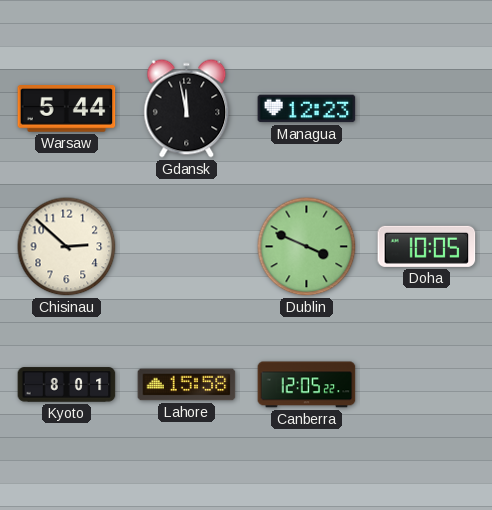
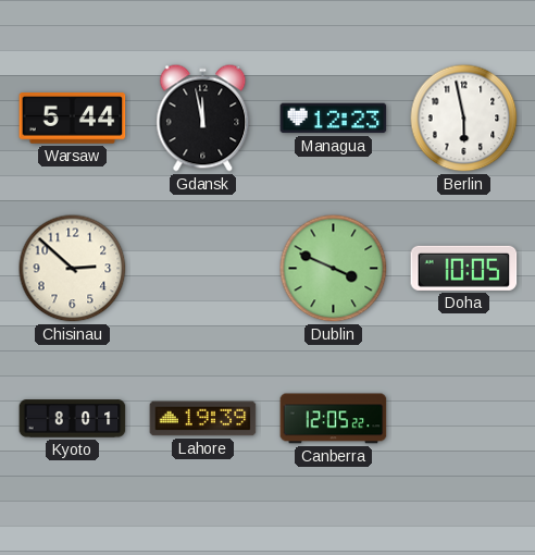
Berlin: none -> 5:58
Lahore: 15:58 -> 19:39
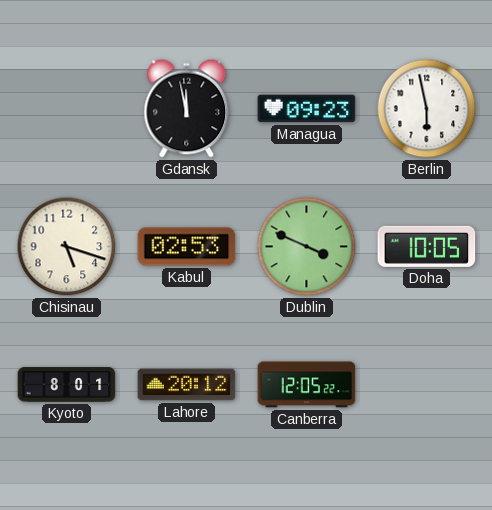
Warsaw: 5:44 -> none
Managua: 12:23 -> 09:23
Chisinau: 2:52 -> 5:18
Kabul: none -> 02:53
Lahore: 19:39 -> 20:12
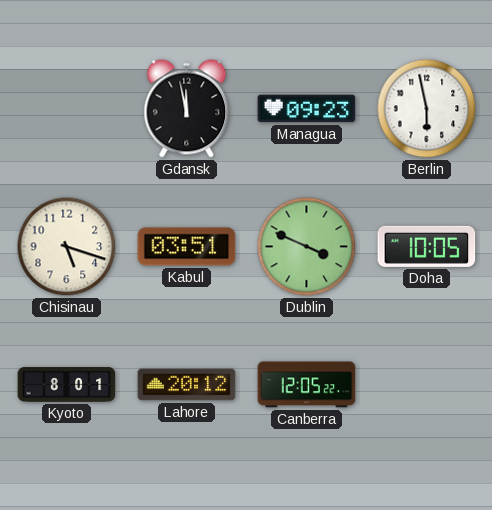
Kabul: 02:53 -> 03:51
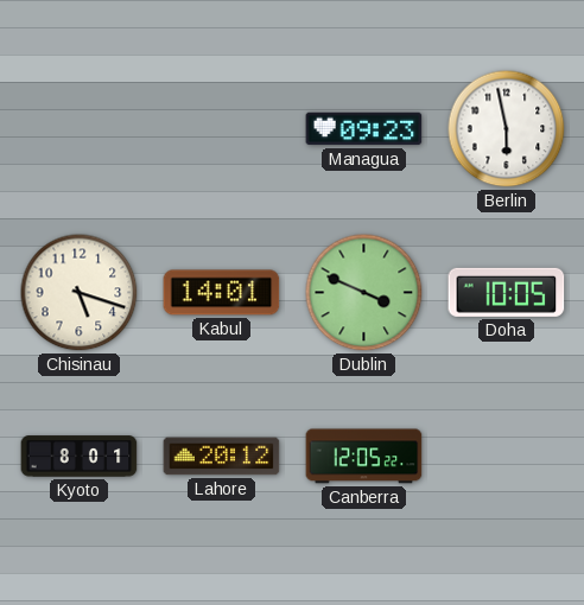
Gdansk: 11:58 -> none
Kabul: 03:51 -> 14:01
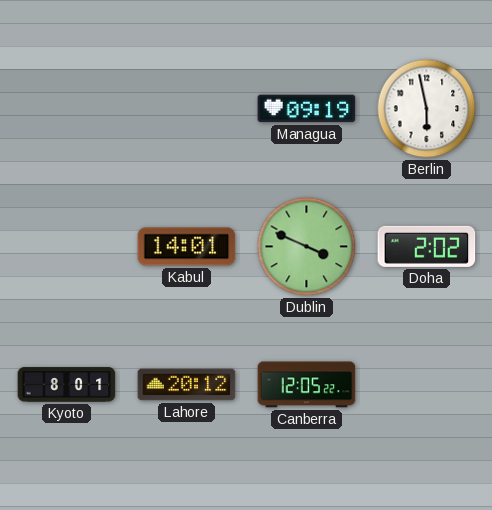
Managua: 09:23 -> 09:19
Chisinau: 5:18 -> none
Doha: 10:05 -> 2:02
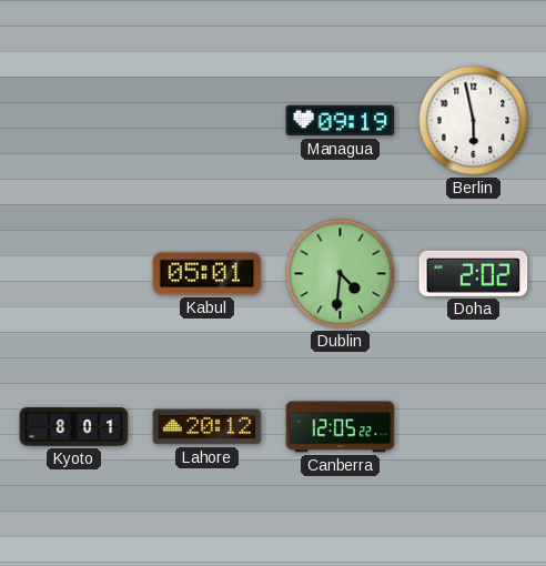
Kabul: 14:01 -> 05:01
Dublin: 3:49 -> 4:31
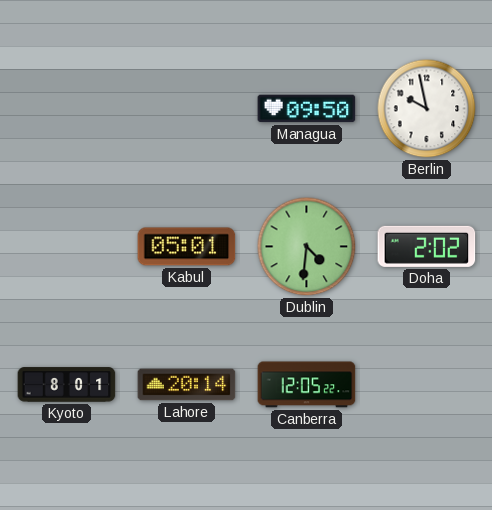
Managua: 09:19 -> 09:50
Berlin: 5:58 -> 9:58
Lahore: 20:12 -> 20:14
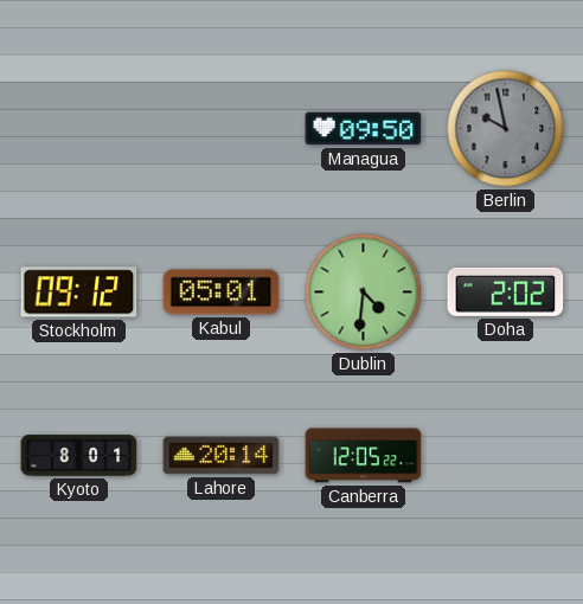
Berlin dial: white -> grey
Stockholm: none -> 09:12
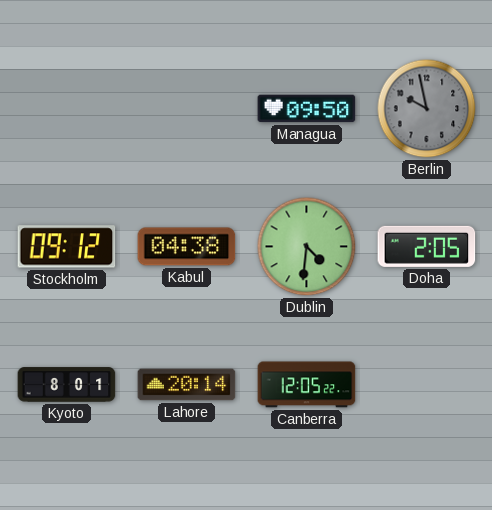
Kabul: 05:01 -> 04:38
Doha: 2:02 -> 2:05
